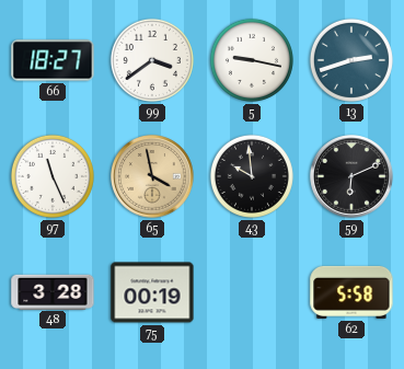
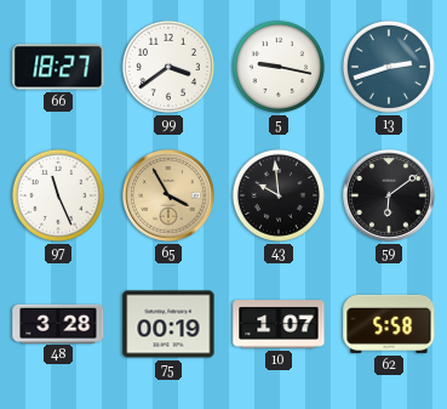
65: 3:58 -> 3:55
59: 6:11 -> 6:09
10: none -> 1:07
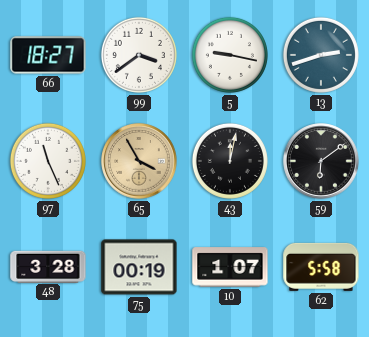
43: 9:59 -> 12:02
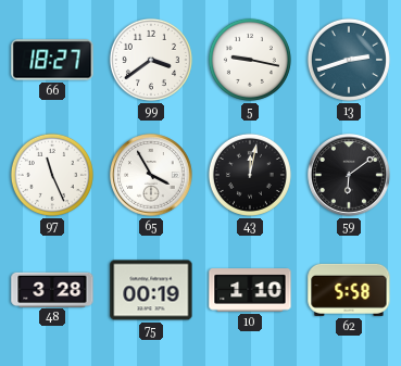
65 dial: champagne -> white
10: 1:07 -> 1:10
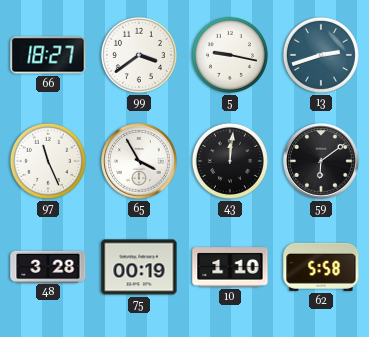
43: 12:02 -> 12:01
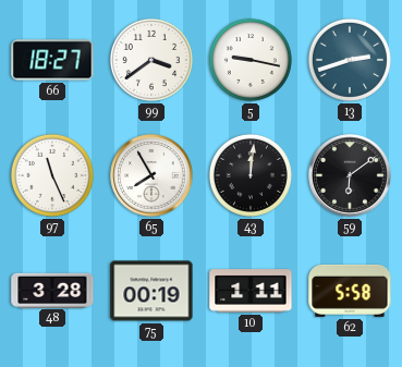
65: 3:55 -> 7:55
10: 1:10 -> 1:11
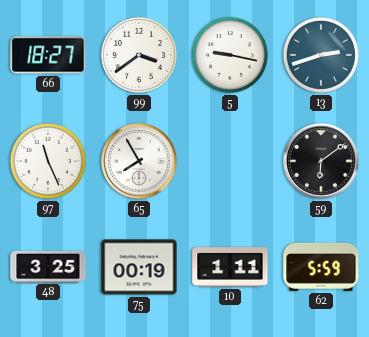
43: 12:01 -> none
48: 3:28 -> 3:25
62: 5:58 -> 5:59
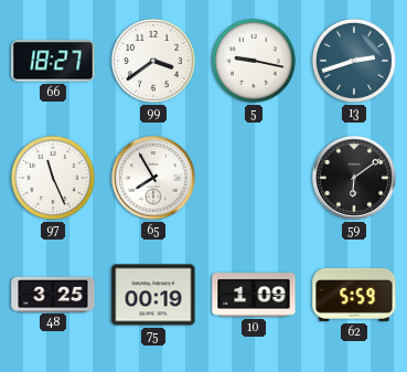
10: 1:11 -> 1:09
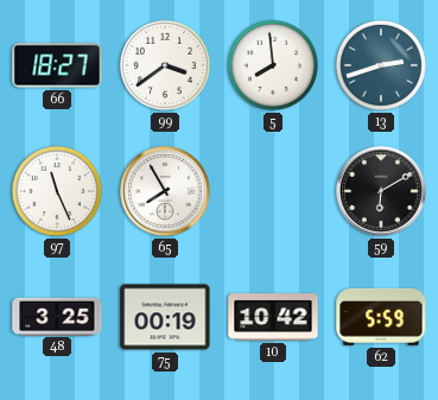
5: 9:17 -> 7:59
59: 6:09 -> 6:10
10: 1:09 -> 10:42
